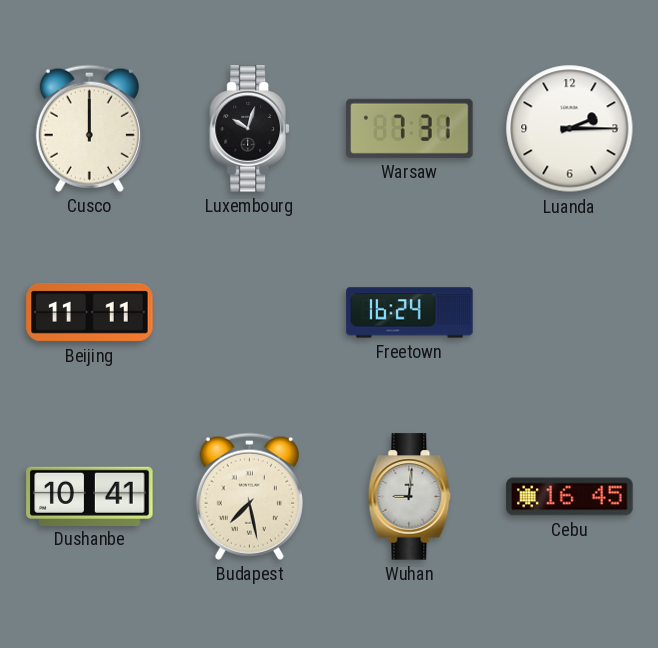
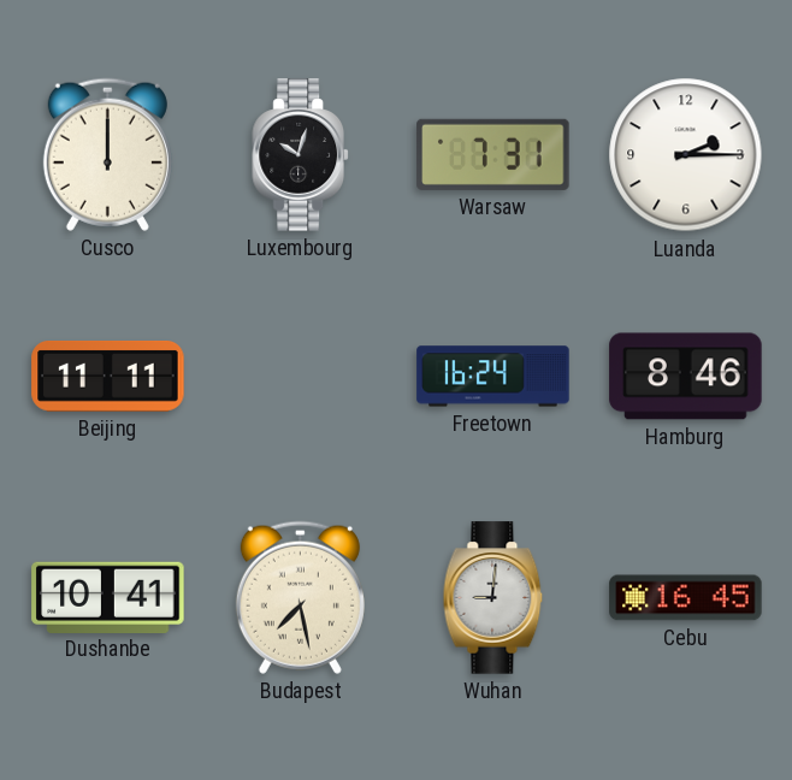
Hamburg: none -> 8:46
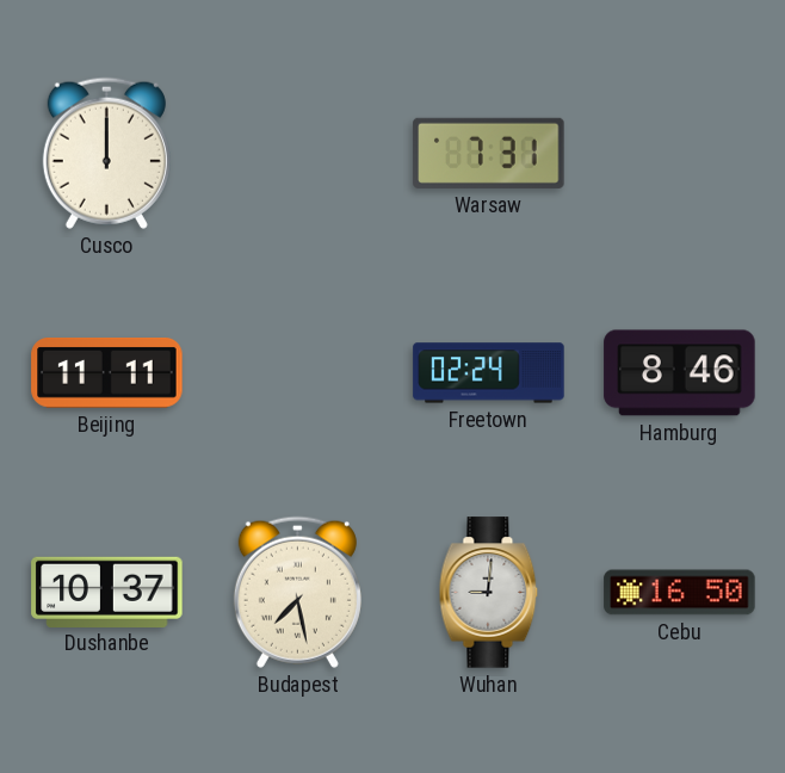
Luxembourg: 10:03 -> none
Luanda: 2:15 -> none
Freetown: 16:24 -> 02:24
Dushanbe: 10:41 -> 10:37
Cebu: 16:45 -> 16:50
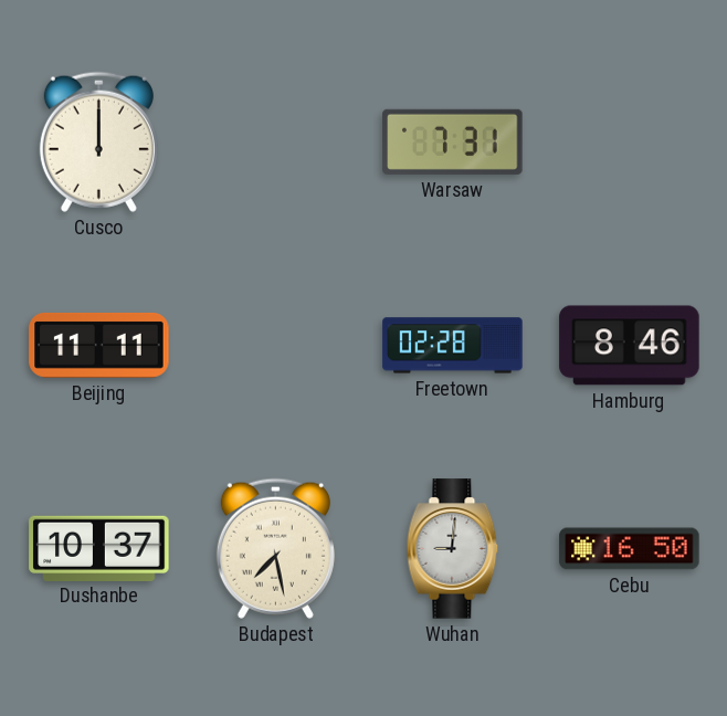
Freetown: 02:24 -> 02:28
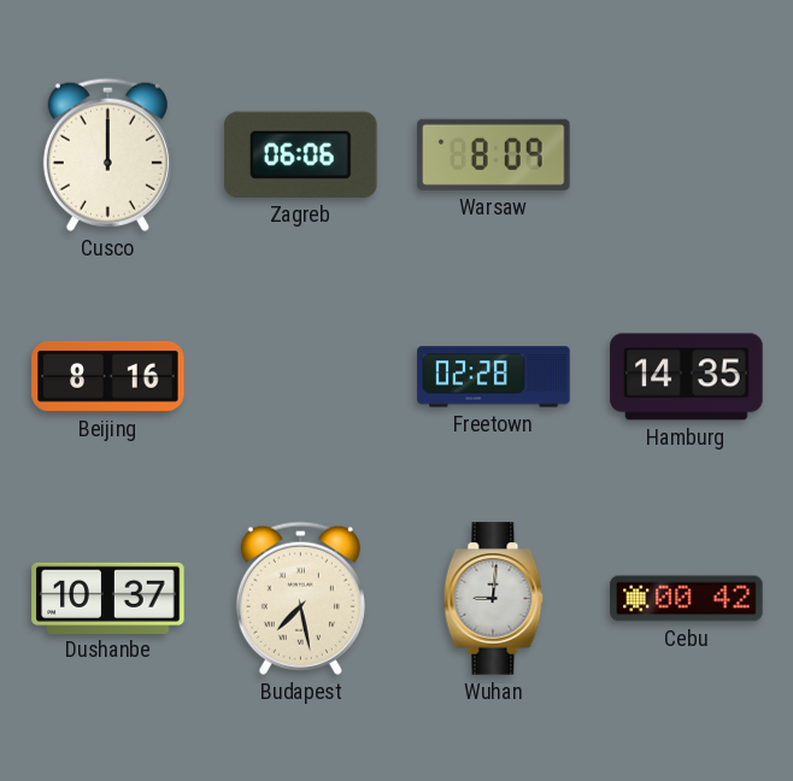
Zagreb: none -> 06:06
Warsaw: 7:31 -> 8:09
Beijing: 11:11 -> 8:16
Hamburg: 8:46 -> 14:35
Cebu: 16:50 -> 00:42
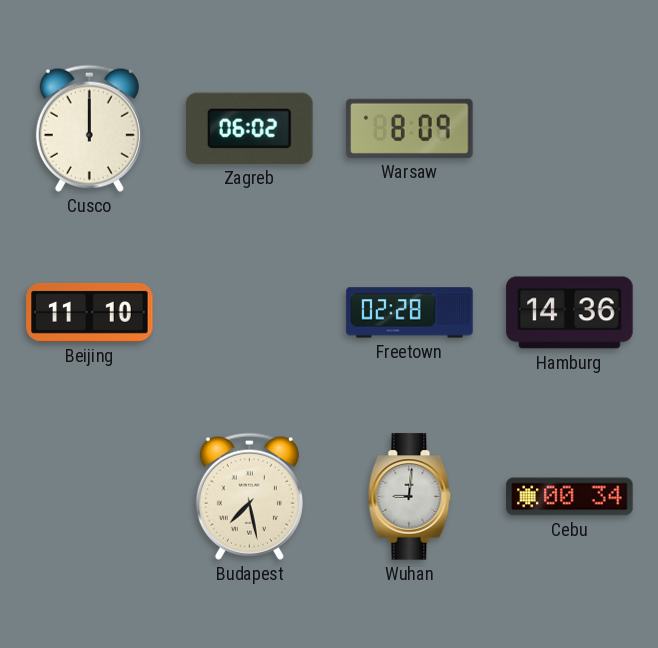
Zagreb: 06:06 -> 06:02
Beijing: 8:16 -> 11:10
Hamburg: 14:35 -> 14:36
Dushanbe: 10:37 -> none
Cebu: 00:42 -> 00:34
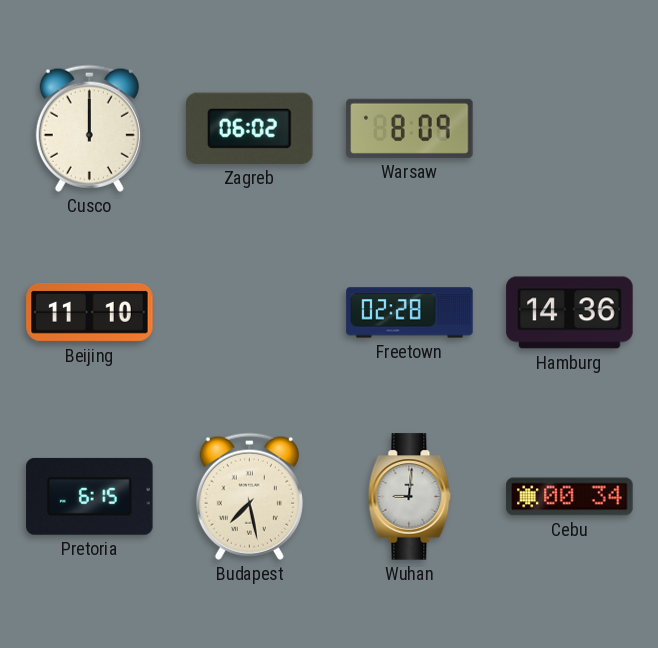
Pretoria: none -> 6:15
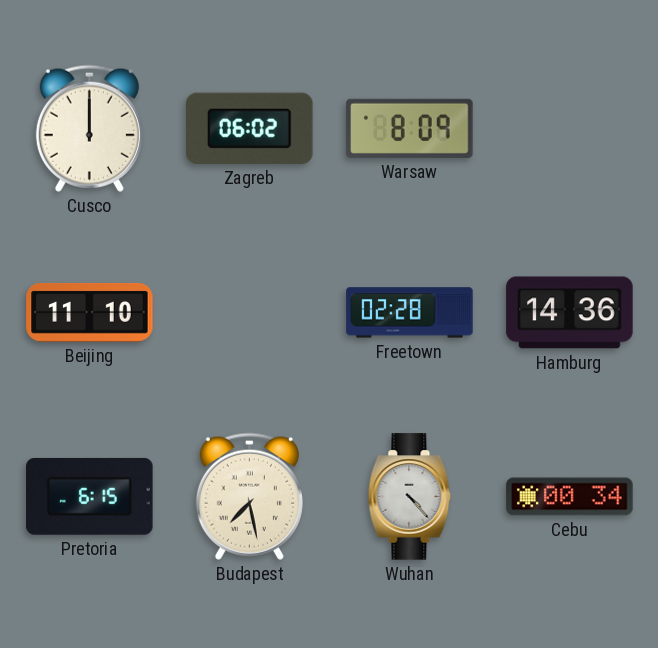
Wuhan: 9:01 -> 4:23
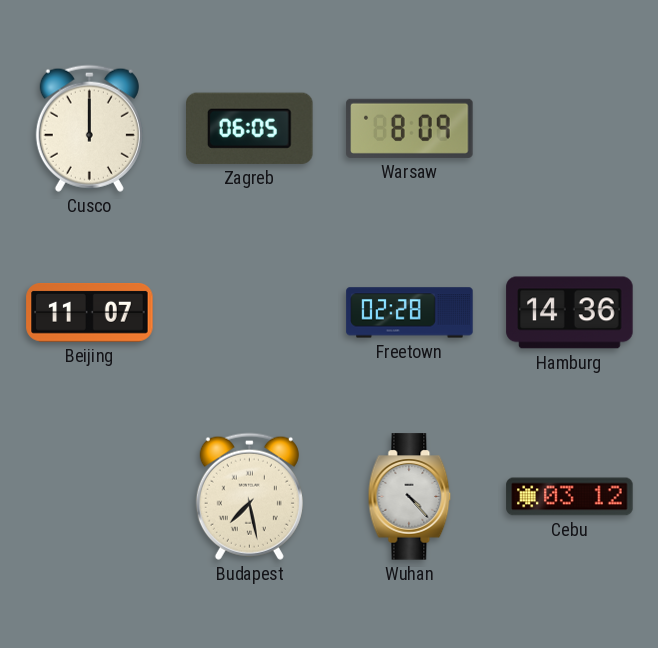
Zagreb: 06:02 -> 06:05
Beijing: 11:10 -> 11:07
Pretoria: 6:15 -> none
Cebu: 00:34 -> 03:12
